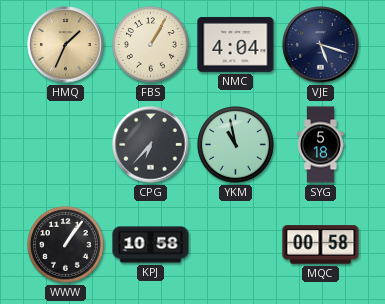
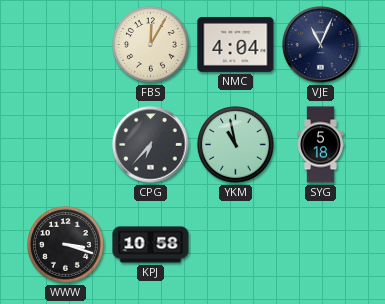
HMQ: 1:34 -> none
FBS: 1:05 -> 12:05
VJE: 5:18 -> 11:04
WWW: 1:06 -> 3:18
MQC: 00:58 -> none
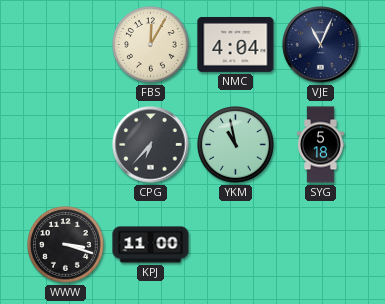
KPJ: 10:58 -> 11:00
